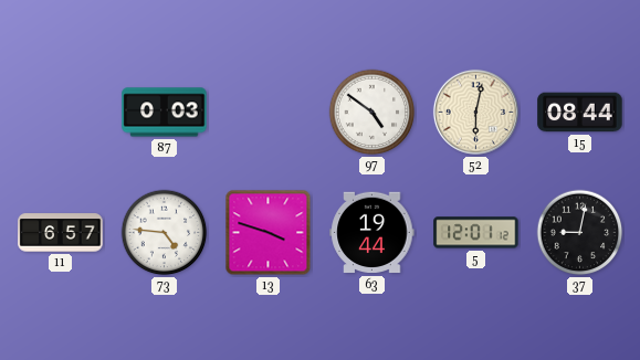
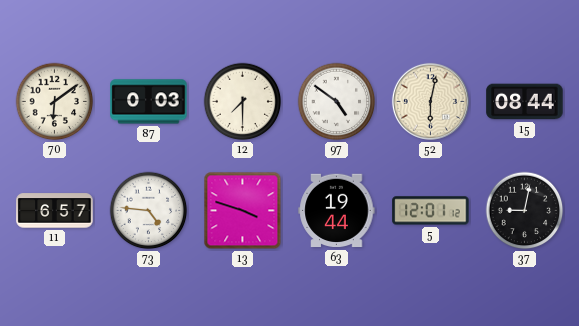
70: none -> 6:09
12: none -> 7:30
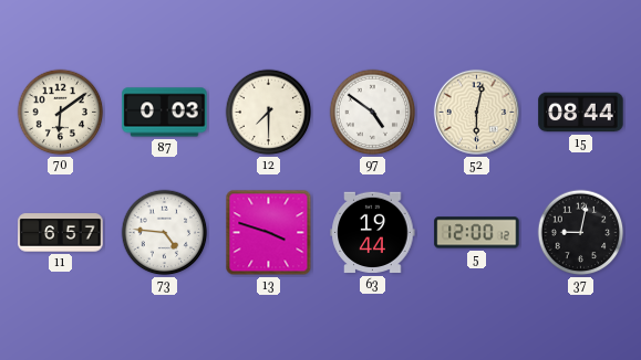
5: 12:01 -> 12:00
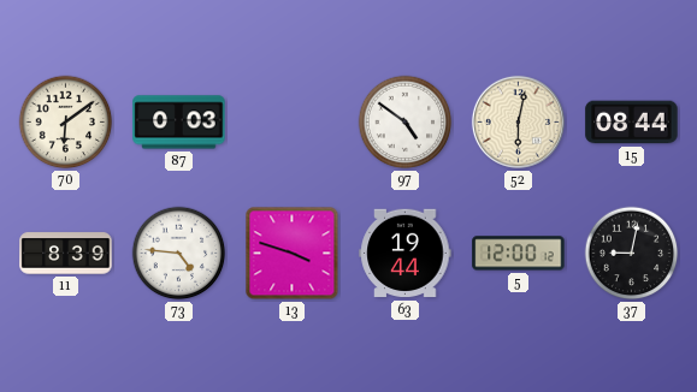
12: 7:30 -> none
11: 6:57 -> 8:39
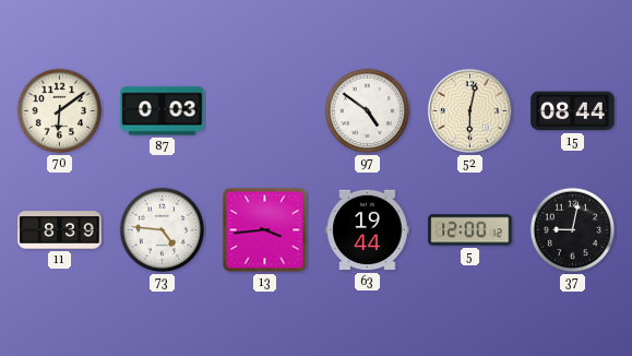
13: 3:48 -> 3:44
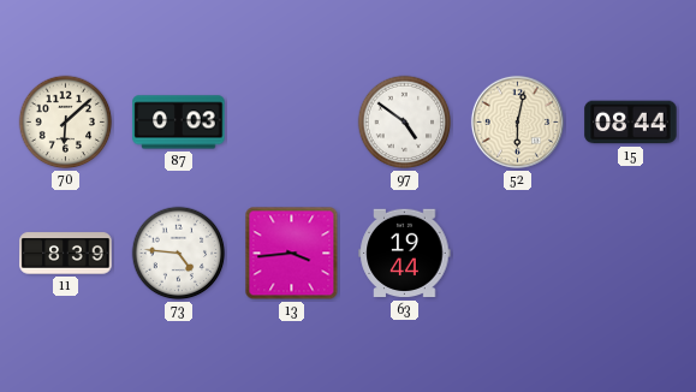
70: 6:09 -> 6:08
5: 12:00 -> none
37: 9:02 -> none
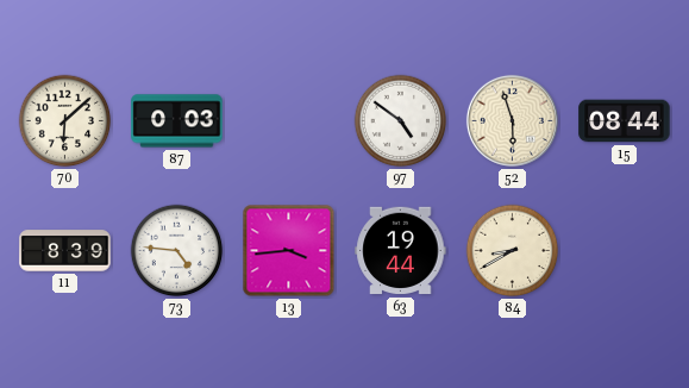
52: 6:02 -> 5:57
84: none -> 8:40
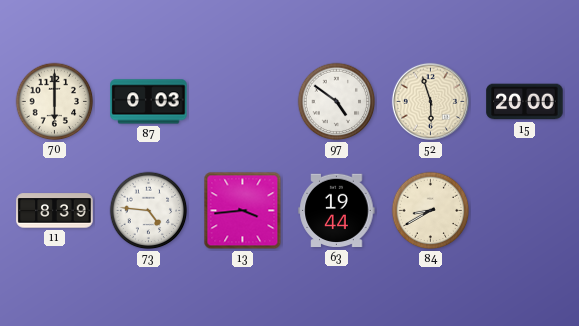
70: 6:08 -> 6:00
15: 08:44 -> 20:00
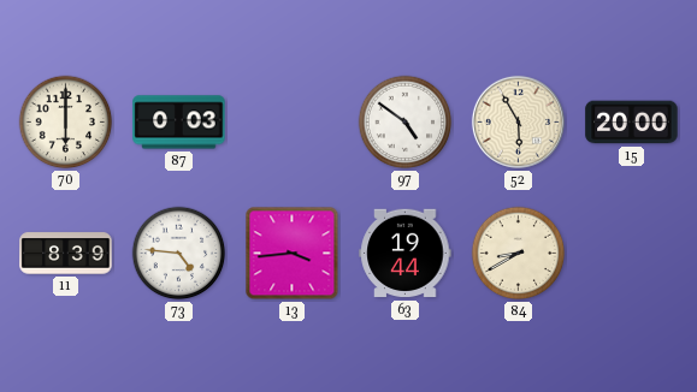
52: 5:57 -> 5:55
